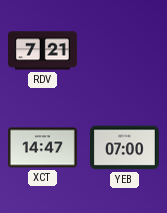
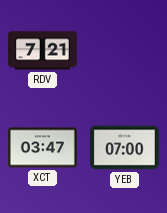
XCT: 14:47 -> 03:47
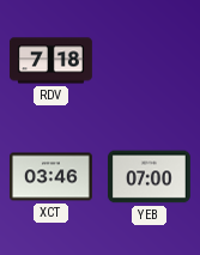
RDV: 7:21 -> 7:18
XCT: 03:47 -> 03:46
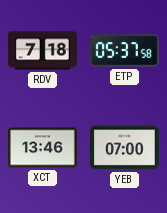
ETP: none -> 05:37
XCT: 03:46 -> 13:46
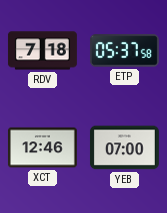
XCT: 13:46 -> 12:46
